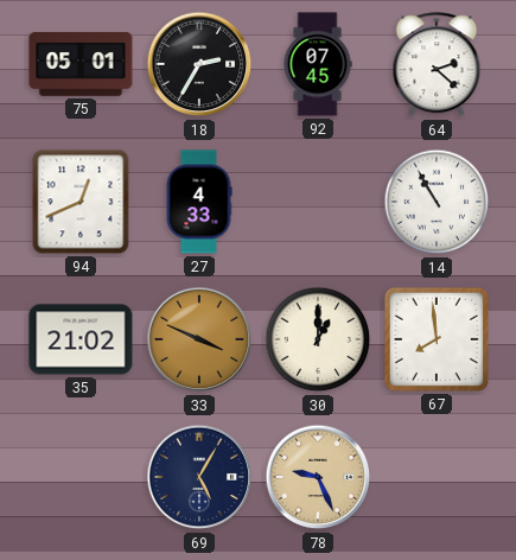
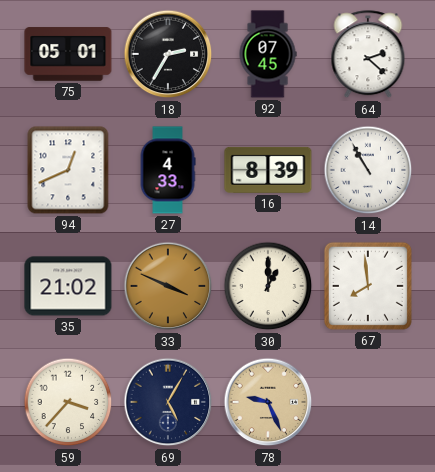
16: none -> 8:39
59: none -> 3:37
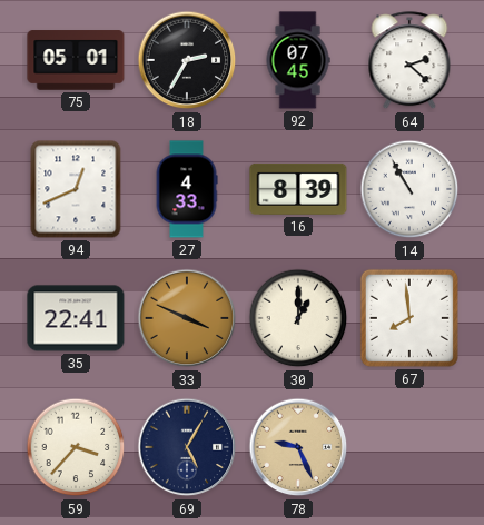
35: 21:02 -> 22:41
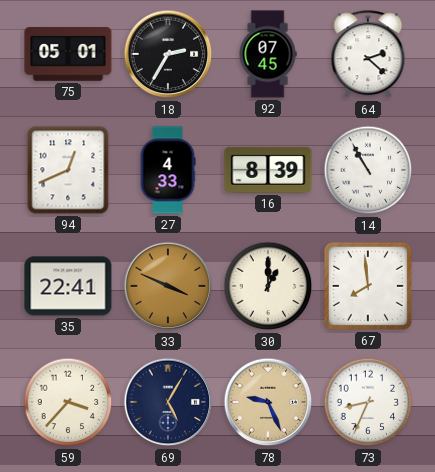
73: none -> 8:34
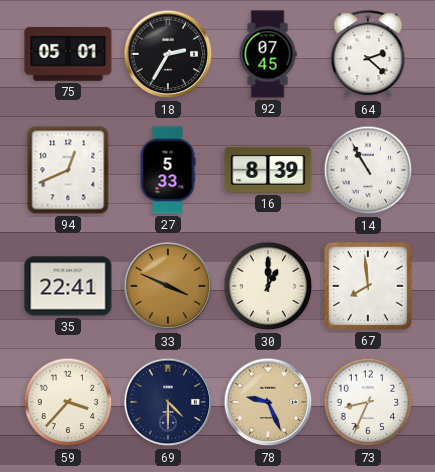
27: 4:33 -> 5:33
69: 5:05 -> 4:30
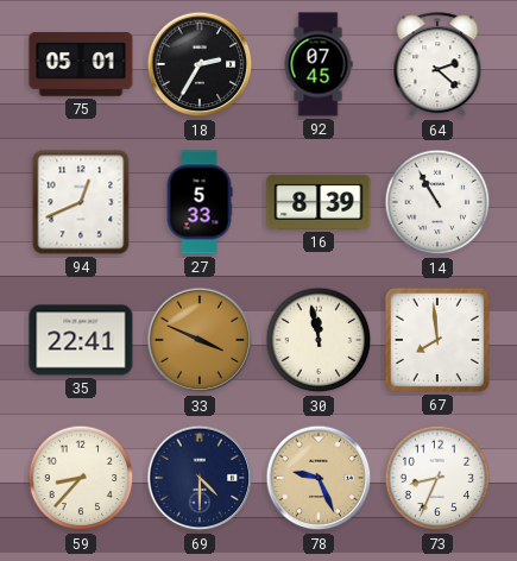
30: 1:00 -> 11:58
59: 3:37 -> 8:37
